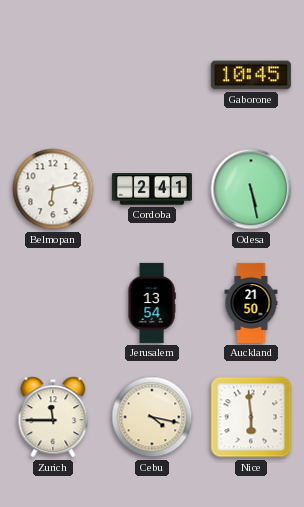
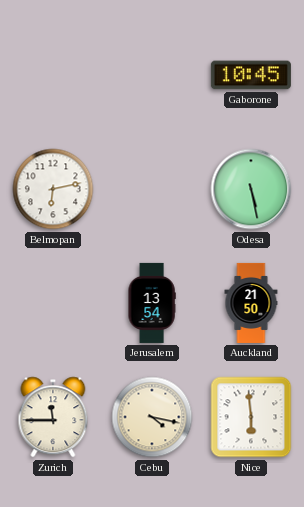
Cordoba: 2:41 -> none
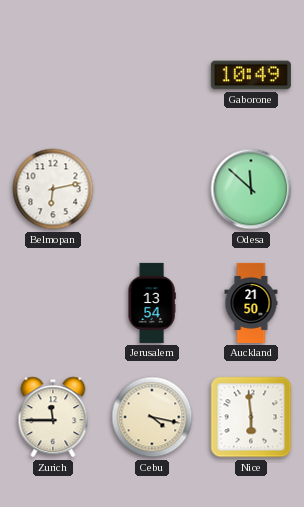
Gaborone: 10:45 -> 10:49
Odesa: 5:28 -> 11:52
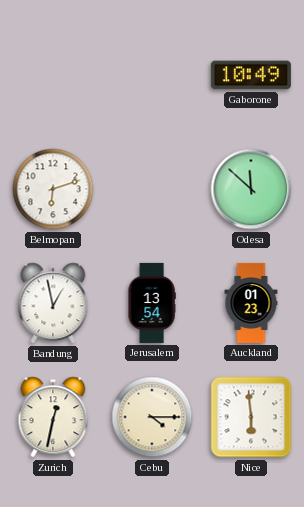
Belmopan: 6:13 -> 6:12
Bandung: none -> 12:58
Auckland: 21:50 -> 01:23
Zurich: 11:45 -> 12:32
Cebu: 4:17 -> 4:15
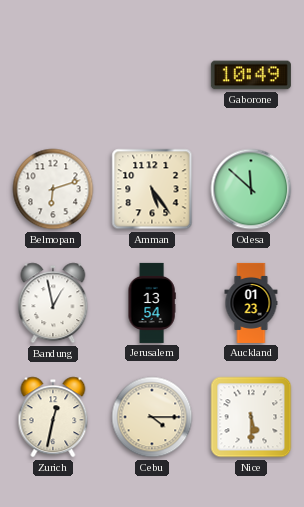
Amman: none -> 5:24
Nice: 5:59 -> 5:30
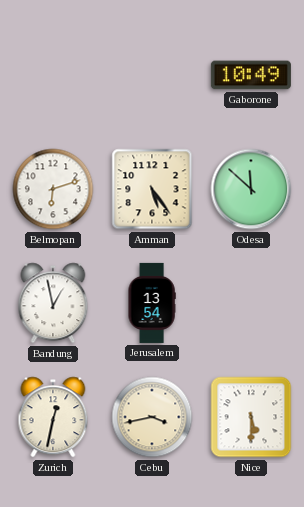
Auckland: 01:23 -> none
Cebu: 4:15 -> 3:43
